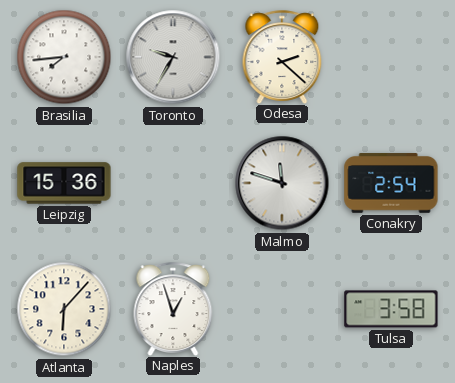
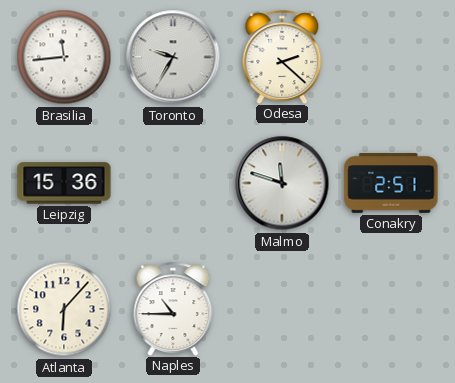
Brasilia: 7:44 -> 11:44
Conakry: 2:54 -> 2:51
Naples: 12:57 -> 10:45
Tulsa: 3:58 -> none
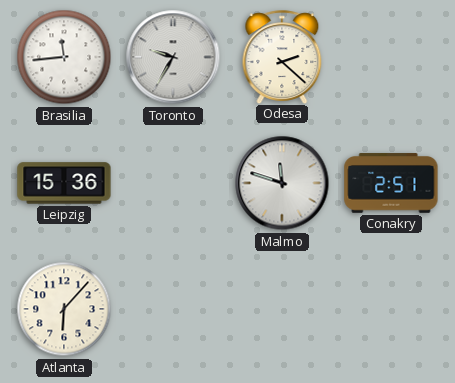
Naples: 10:45 -> none
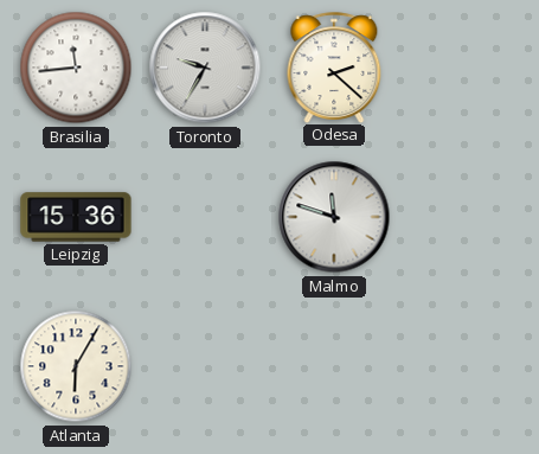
Conakry: 2:51 -> none
Atlanta: 6:07 -> 6:05
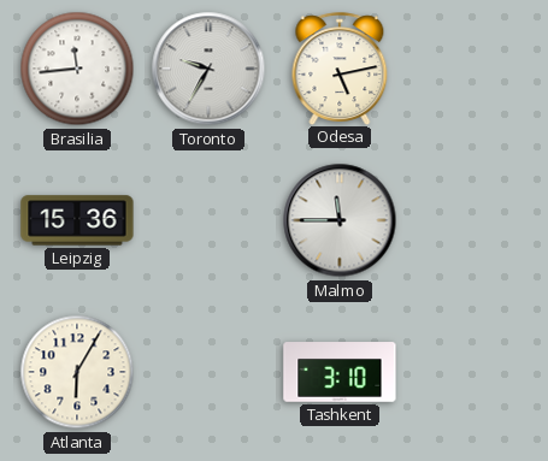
Odesa: 2:22 -> 5:13
Malmo: 11:48 -> 11:45
Tashkent: none -> 3:10
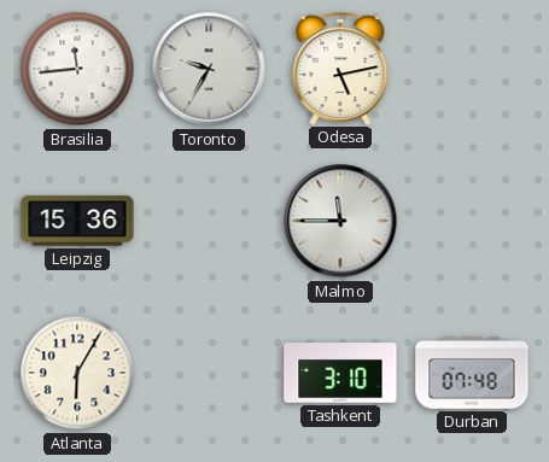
Durban: none -> 07:48
